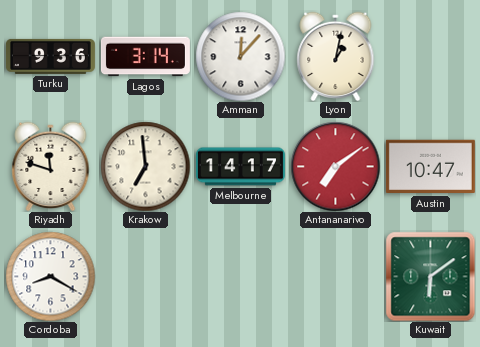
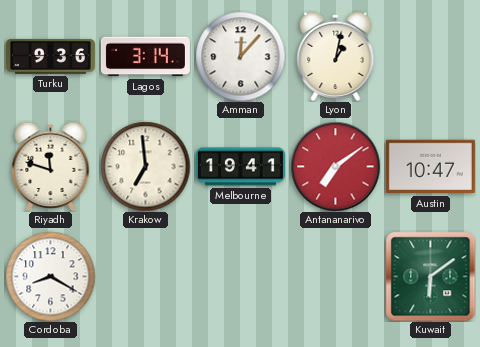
Melbourne: 14:17 -> 19:41
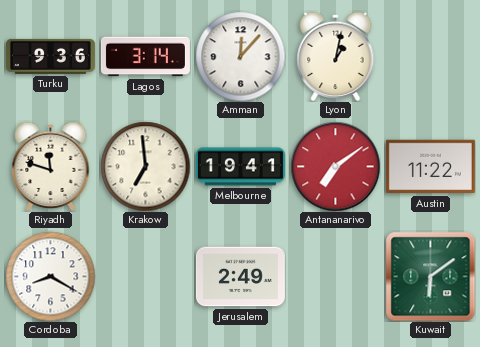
Austin: 10:47 -> 11:22
Jerusalem: none -> 2:49
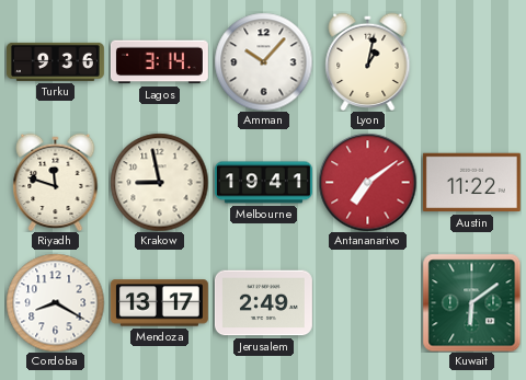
Amman: 12:07 -> 10:07
Krakow: 6:59 -> 8:58
Mendoza: none -> 13:17
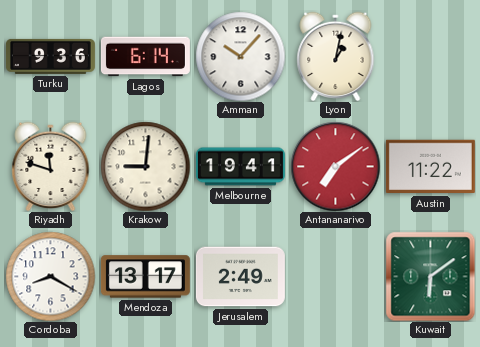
Lagos: 3:14 -> 6:14
Krakow: 8:58 -> 9:01
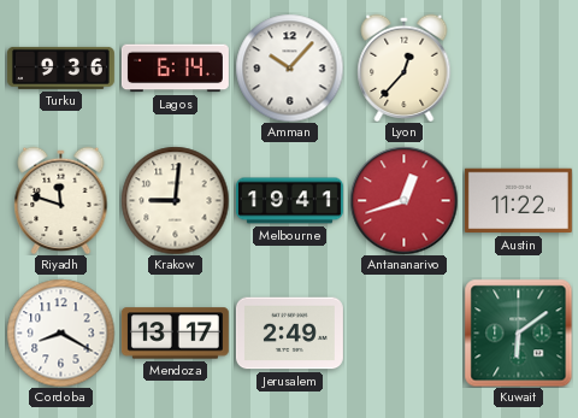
Lyon: 1:02 -> 12:37
Antananarivo: 7:09 -> 12:42
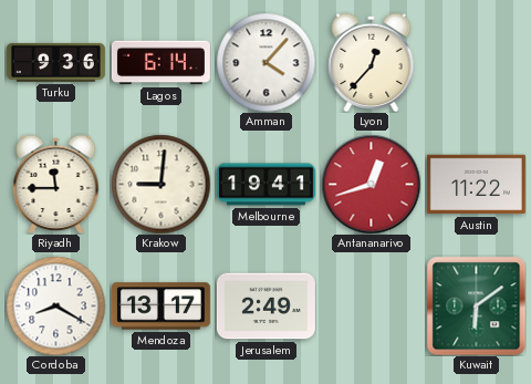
Amman: 10:07 -> 4:07
Riyadh: 11:48 -> 11:45
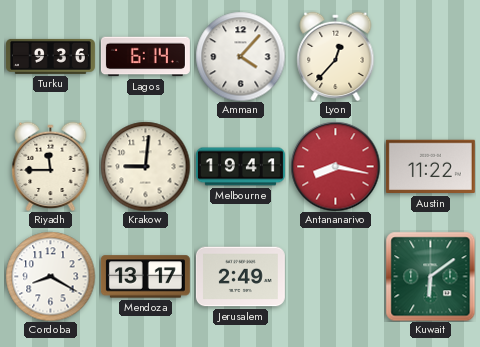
Antananarivo: 12:42 -> 8:17
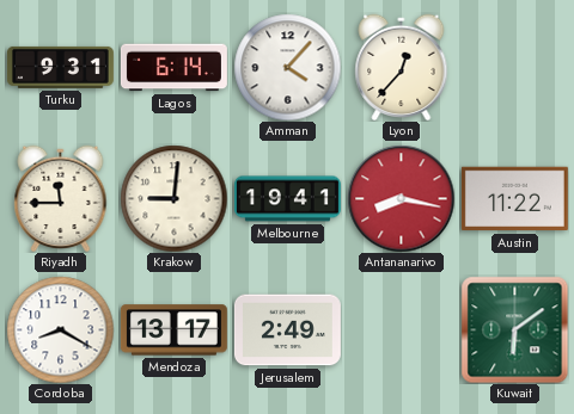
Turku: 9:36 -> 9:31
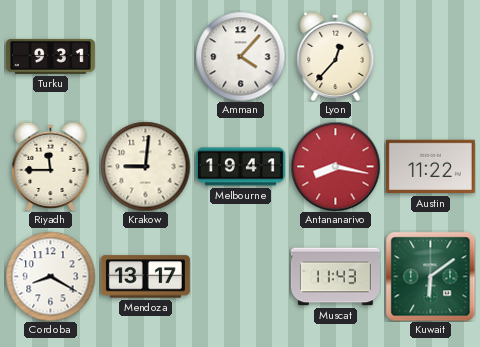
Lagos: 6:14 -> none
Jerusalem: 2:49 -> none
Muscat: none -> 11:43
